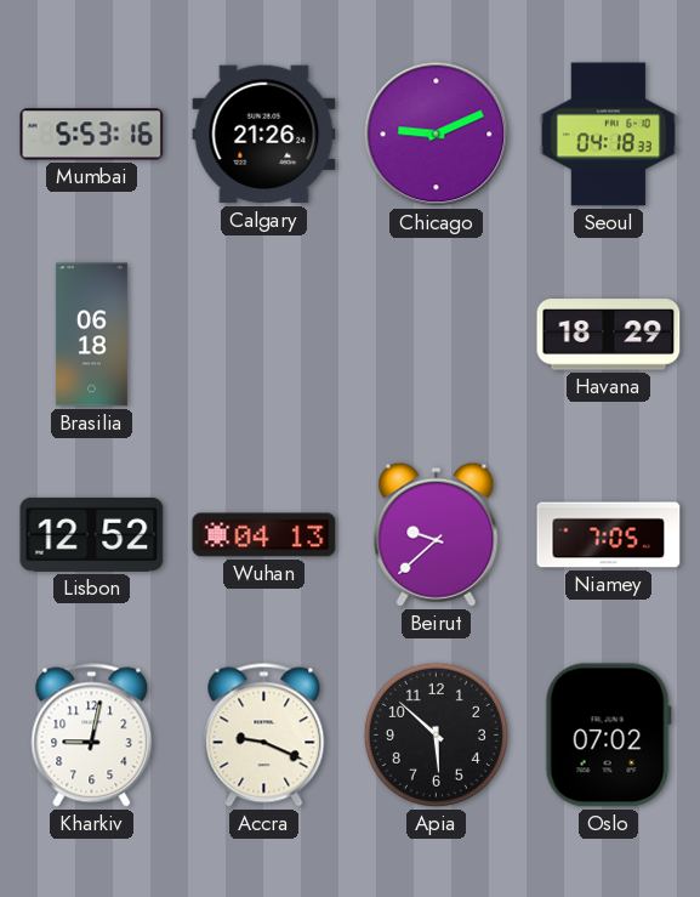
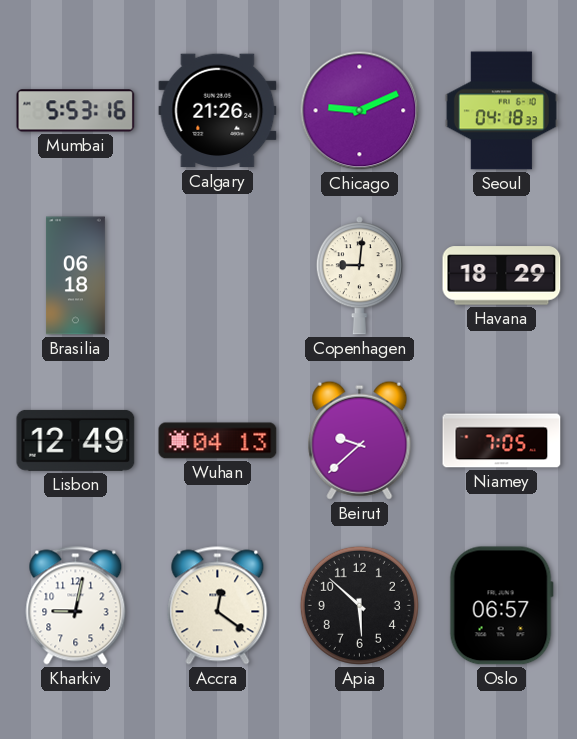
Copenhagen: none -> 9:01
Lisbon: 12:52 -> 12:49
Accra: 9:19 -> 12:21
Oslo: 07:02 -> 06:57
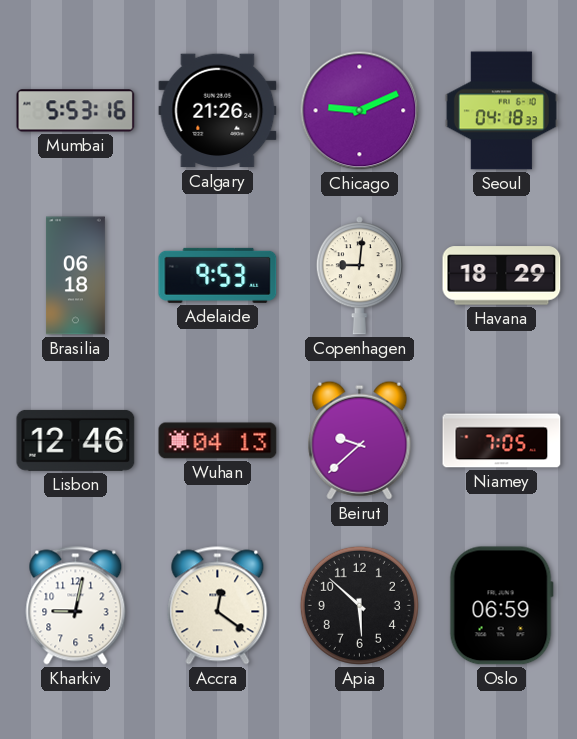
Adelaide: none -> 9:53
Lisbon: 12:49 -> 12:46
Oslo: 06:57 -> 06:59
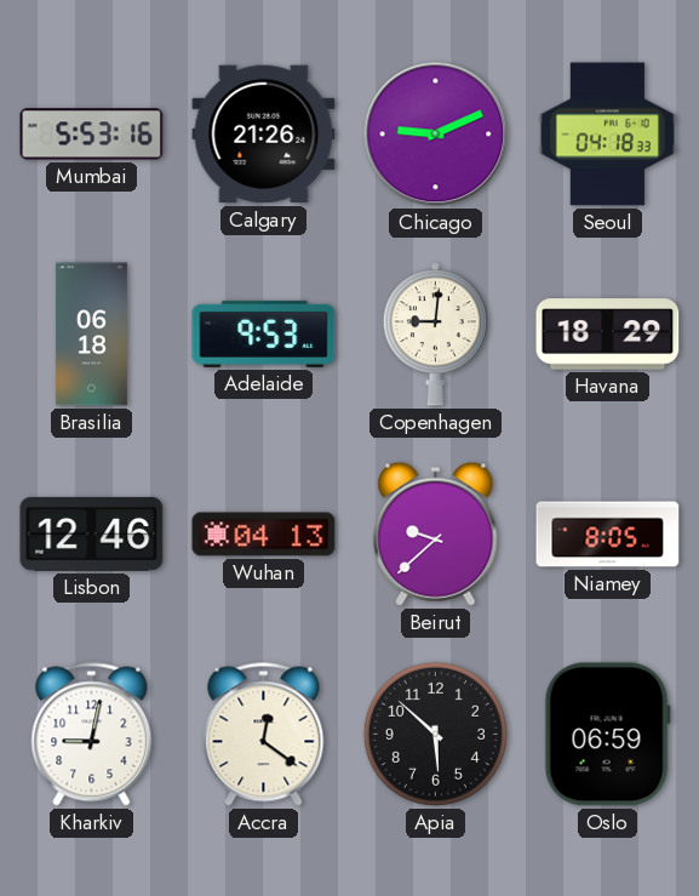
Niamey: 7:05 -> 8:05
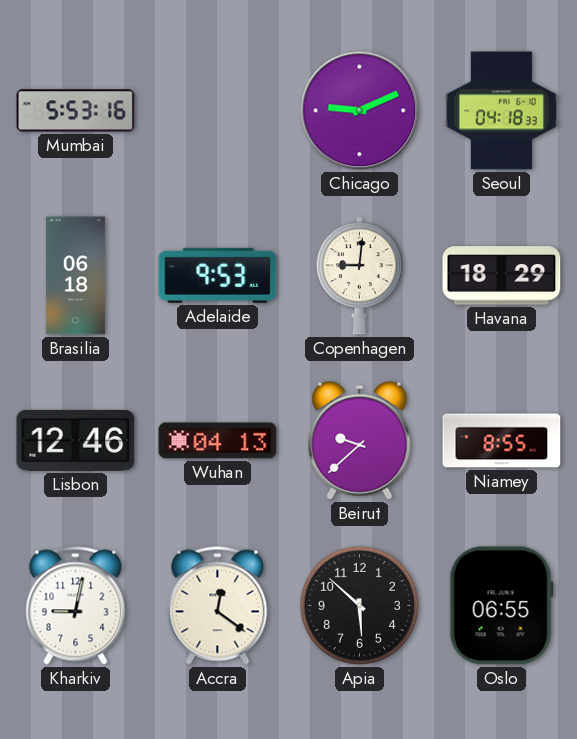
Calgary: 21:26 -> none
Niamey: 8:05 -> 8:55
Oslo: 06:59 -> 06:55
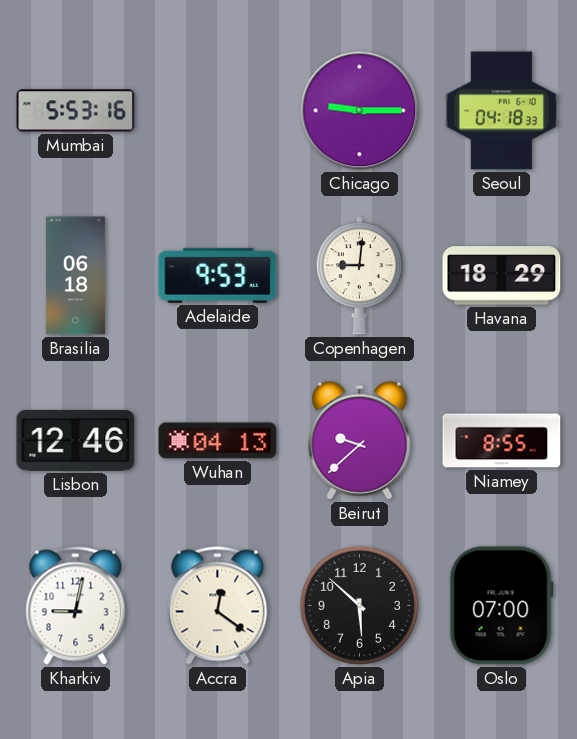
Chicago: 9:11 -> 9:15
Oslo: 06:55 -> 07:00
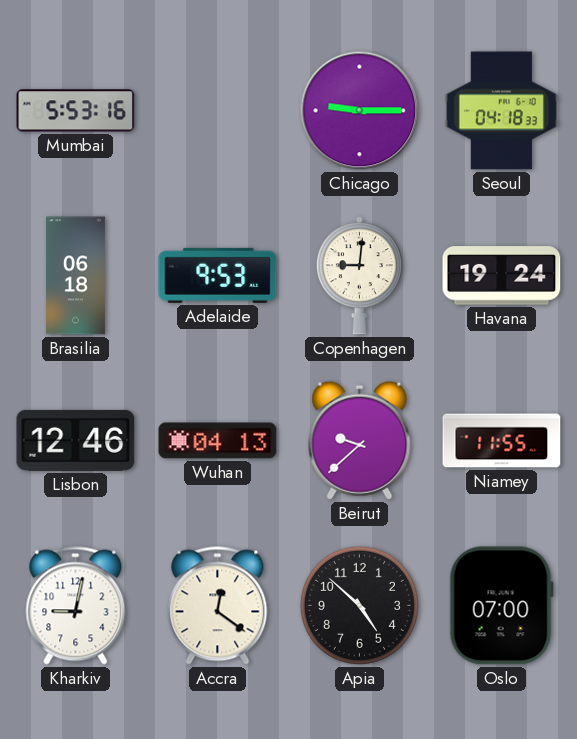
Havana: 18:29 -> 19:24
Niamey: 8:55 -> 11:55
Apia: 5:52 -> 4:52
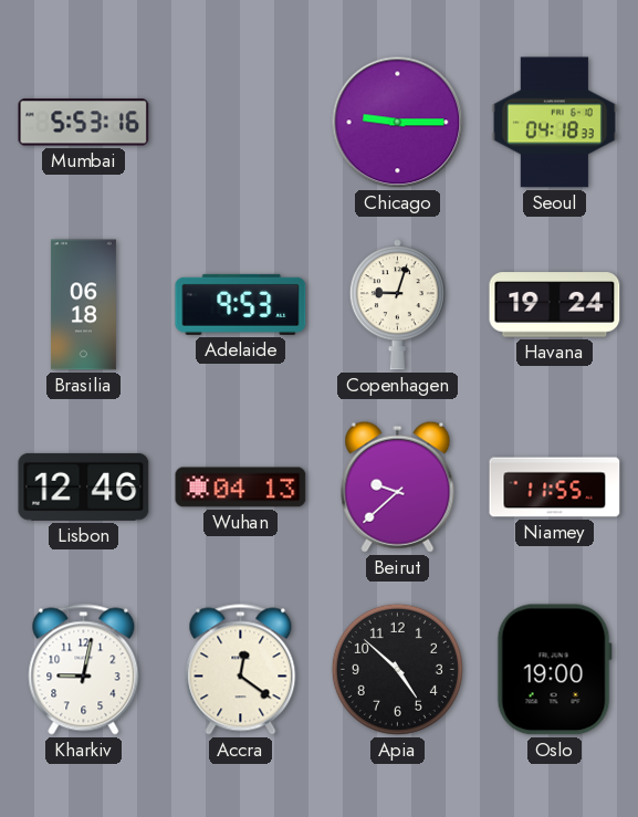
Copenhagen: 9:01 -> 9:03
Oslo: 07:00 -> 19:00
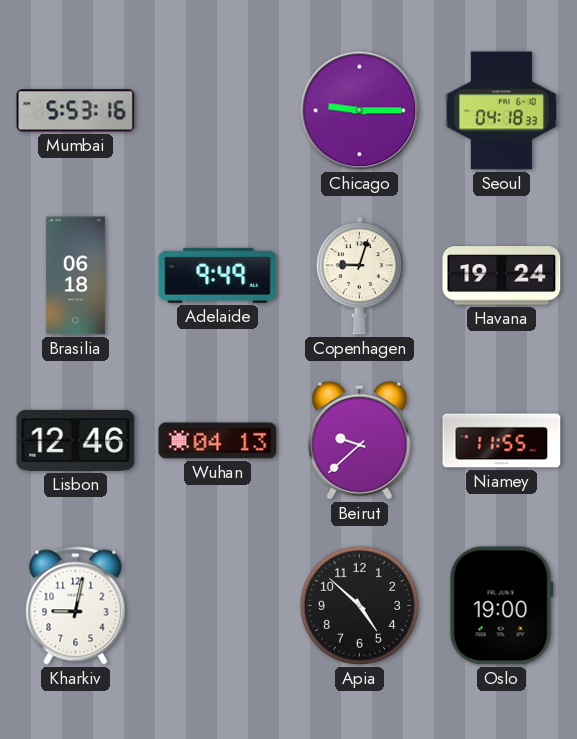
Adelaide: 9:53 -> 9:49
Accra: 12:21 -> none
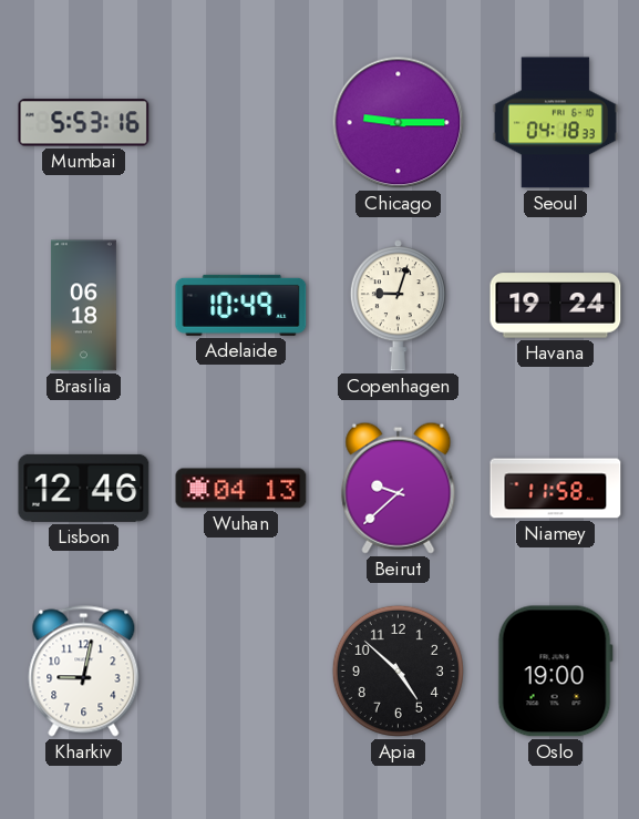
Adelaide: 9:49 -> 10:49
Niamey: 11:55 -> 11:58
